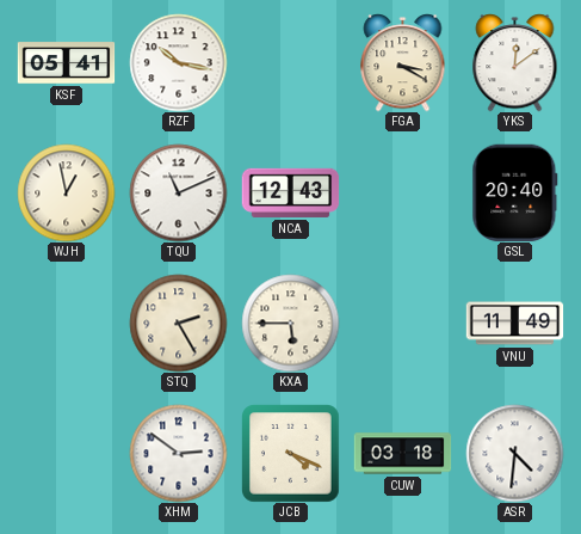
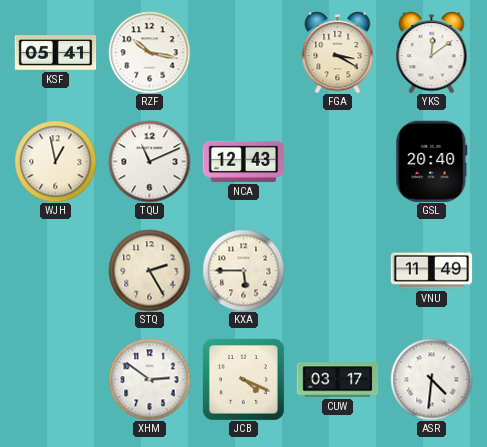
CUW: 03:18 -> 03:17
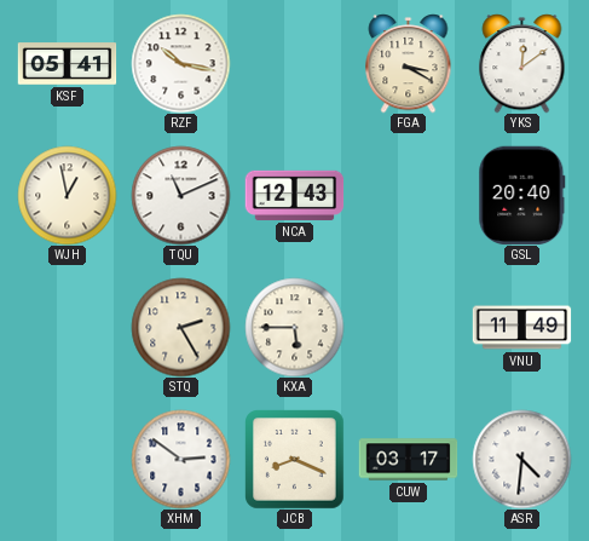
JCB: 4:19 -> 8:19
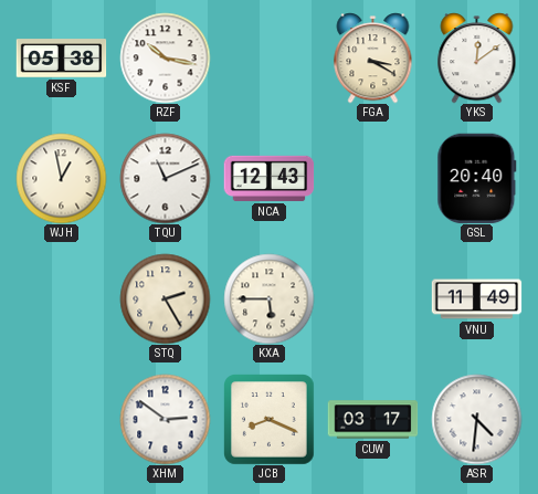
KSF: 05:41 -> 05:38
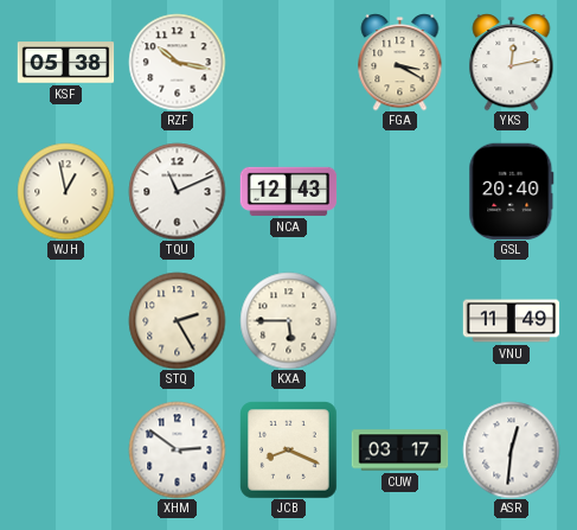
YKS: 12:09 -> 12:13
ASR: 4:31 -> 12:31
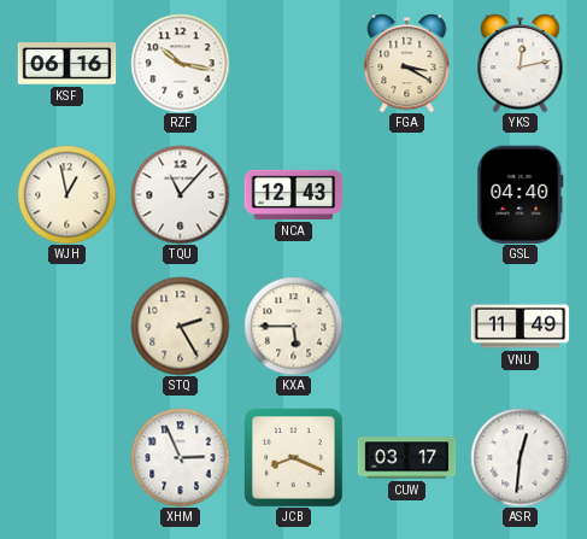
KSF: 05:38 -> 06:16
TQU: 11:11 -> 11:07
GSL: 20:40 -> 04:40
XHM: 2:51 -> 2:56
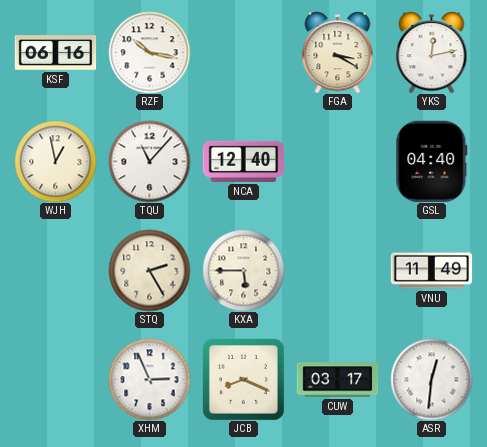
NCA: 12:43 -> 12:40
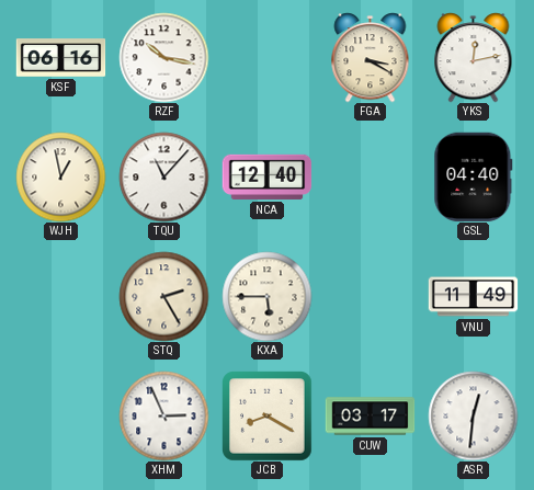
JCB: 8:19 -> 8:20
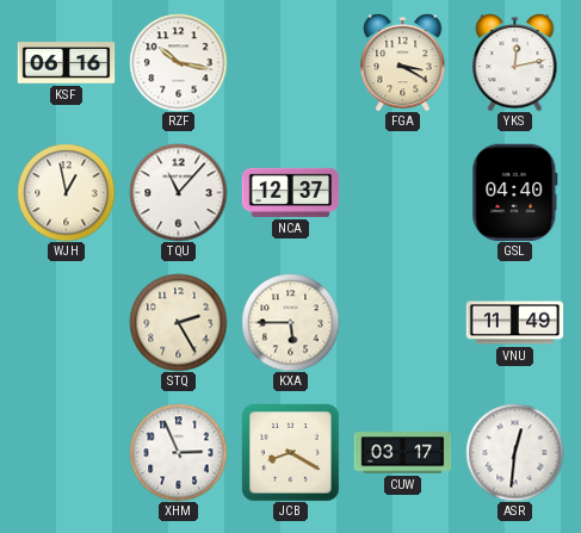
NCA: 12:40 -> 12:37
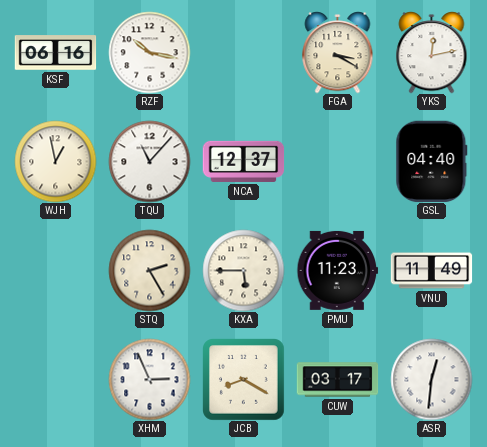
PMU: none -> 11:23
